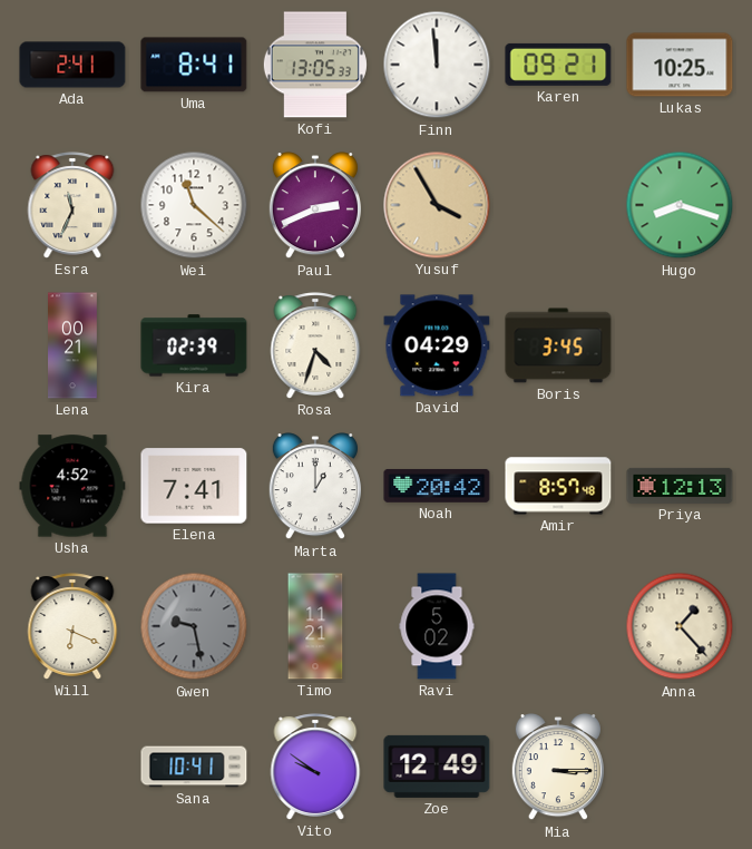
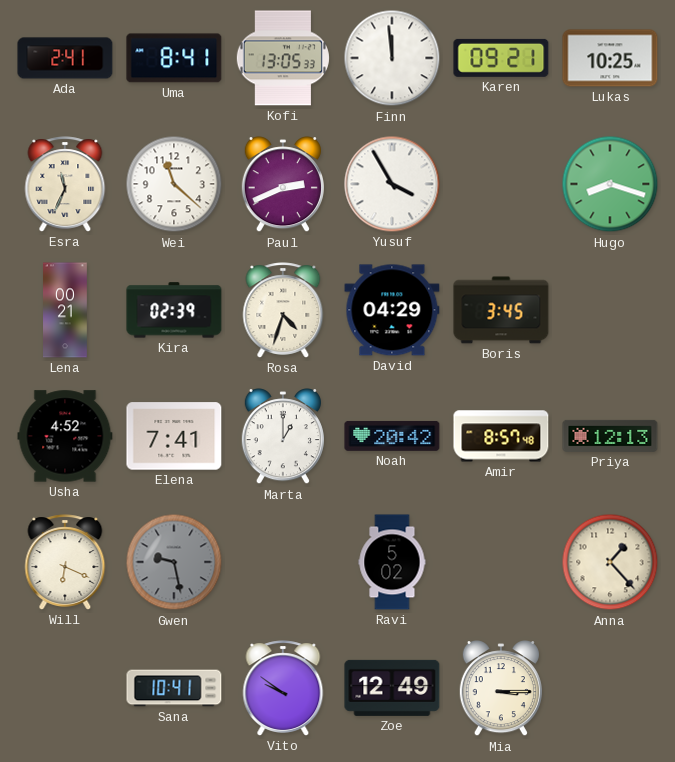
Yusuf dial: champagne -> white
Timo: 11:21 -> none
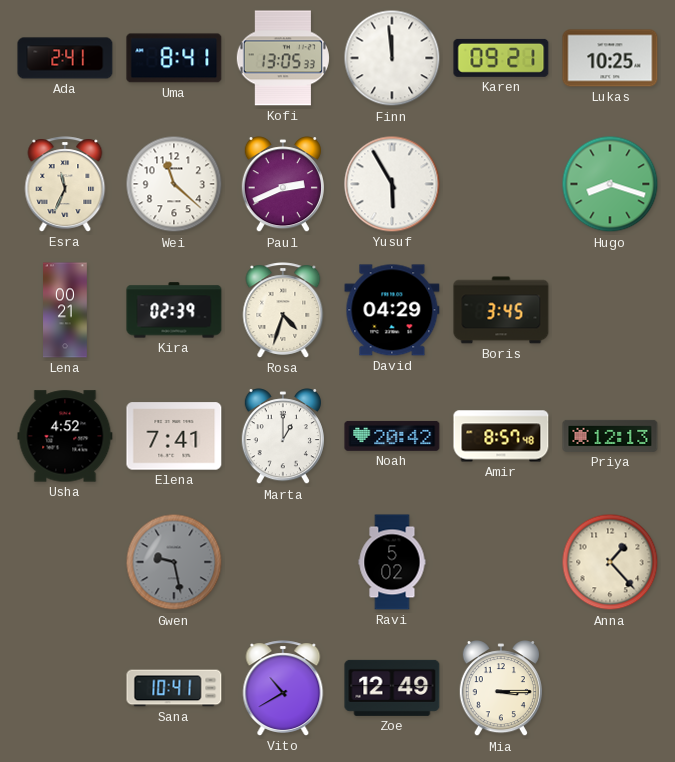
Yusuf: 3:55 -> 5:55
Will: 6:19 -> none
Vito: 9:51 -> 10:40
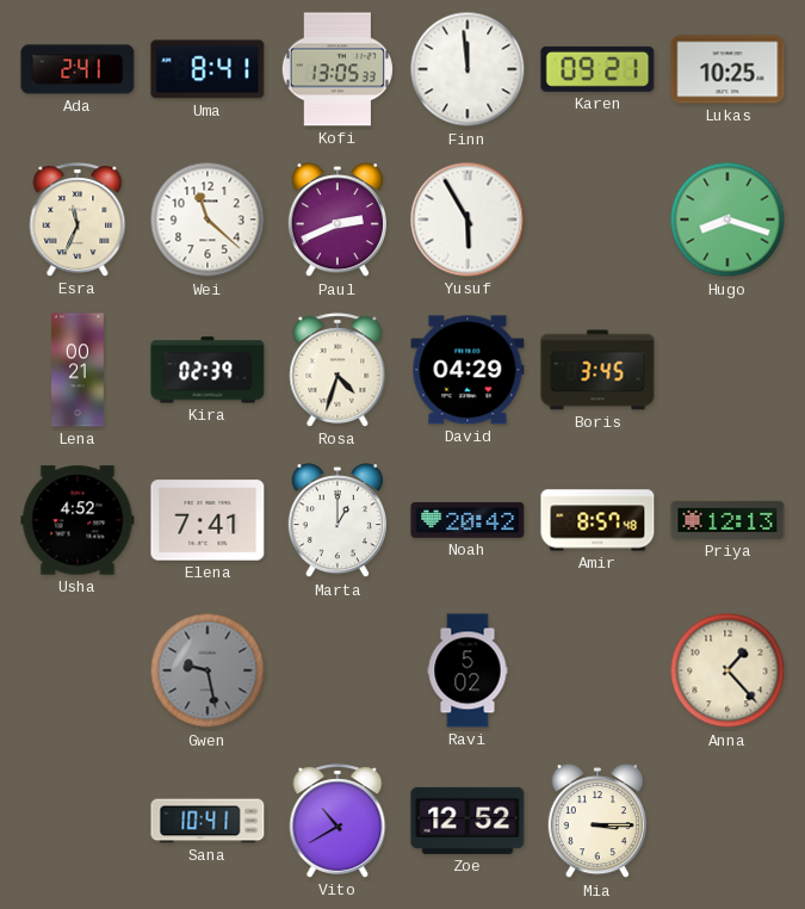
Zoe: 12:49 -> 12:52
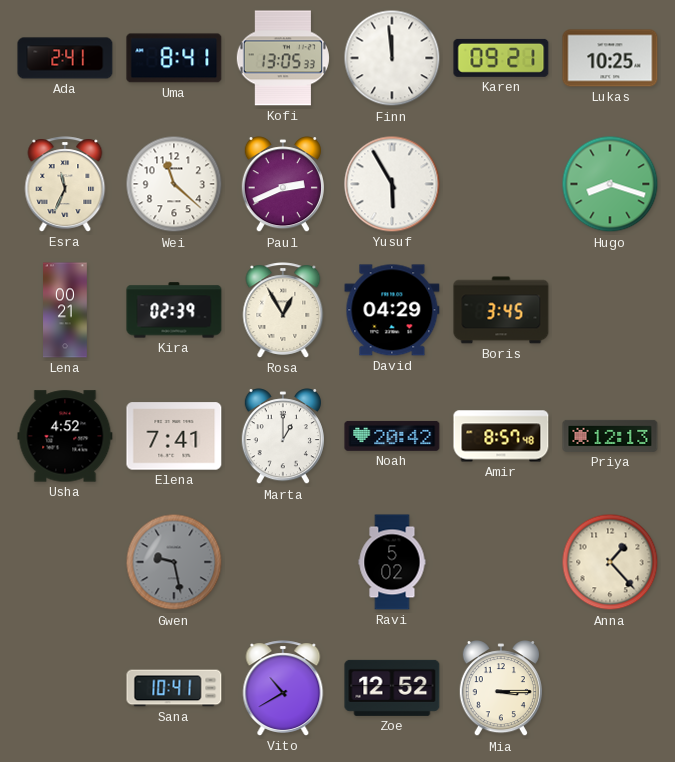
Rosa: 4:33 -> 12:55
